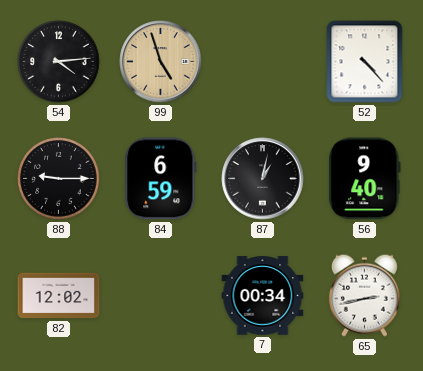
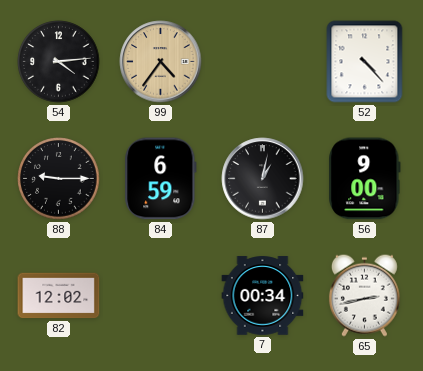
99: 4:57 -> 4:36
56: 9:40 -> 9:00
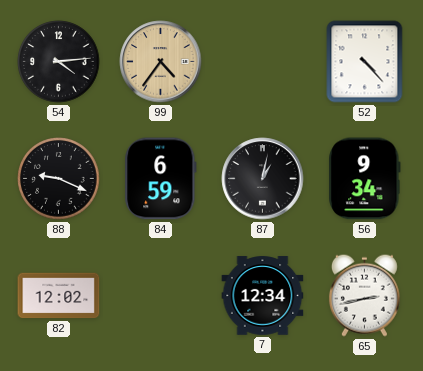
88: 9:15 -> 9:19
56: 9:00 -> 9:34
7: 00:34 -> 12:34
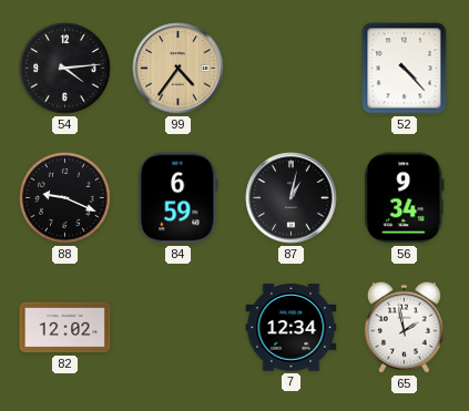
65: 2:43 -> 1:58
